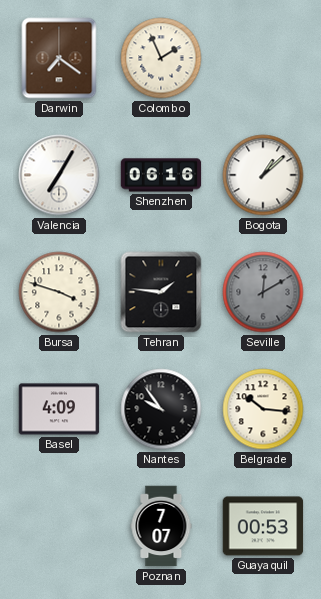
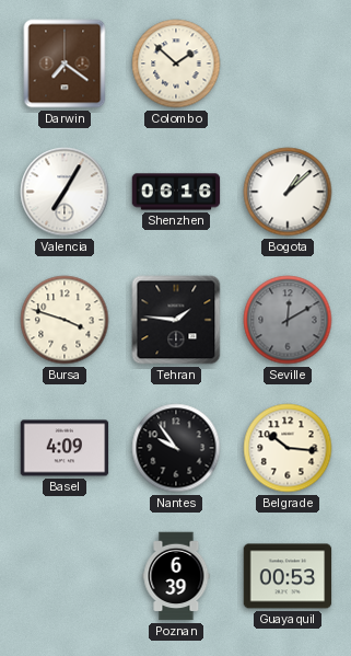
Colombo: 1:56 -> 1:52
Poznan: 7:07 -> 6:39
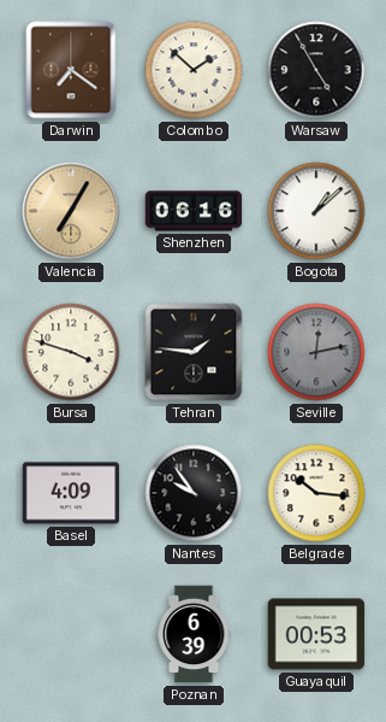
Warsaw: none -> 4:55
Valencia dial: white -> champagne
Seville: 12:10 -> 12:13
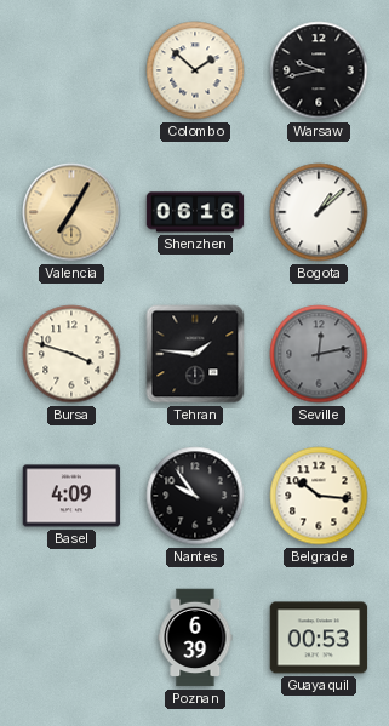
Darwin: 7:21 -> none
Warsaw: 4:55 -> 9:43
